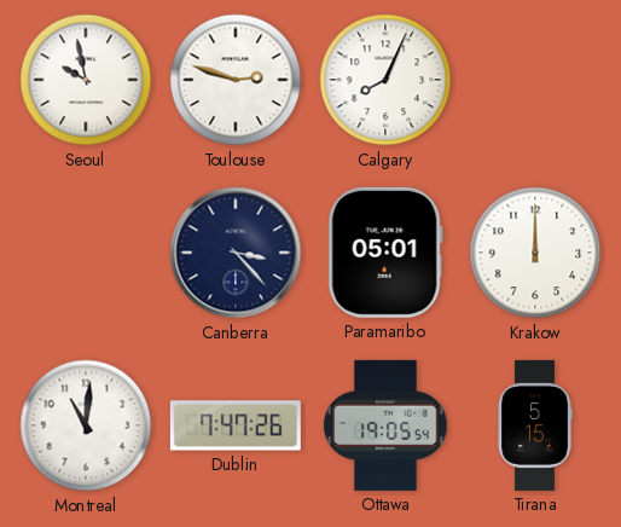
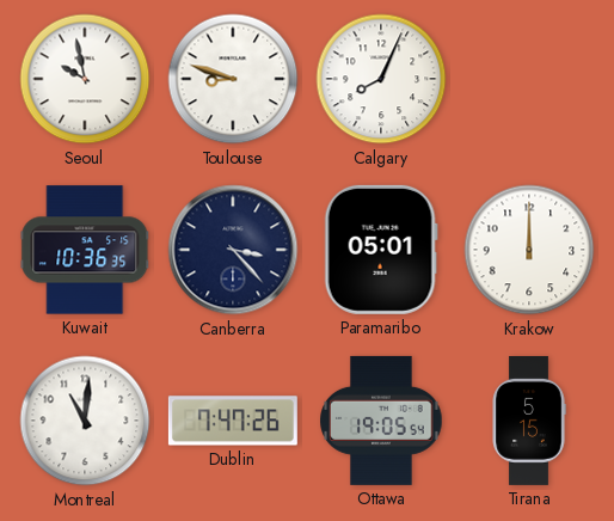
Toulouse: 2:48 -> 8:48
Kuwait: none -> 10:36
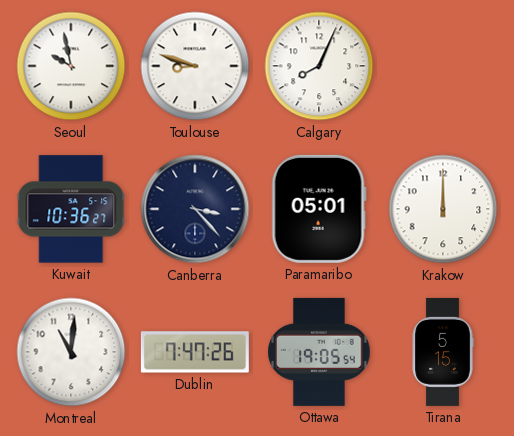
Kuwait: 10:36:35 -> 10:36:27
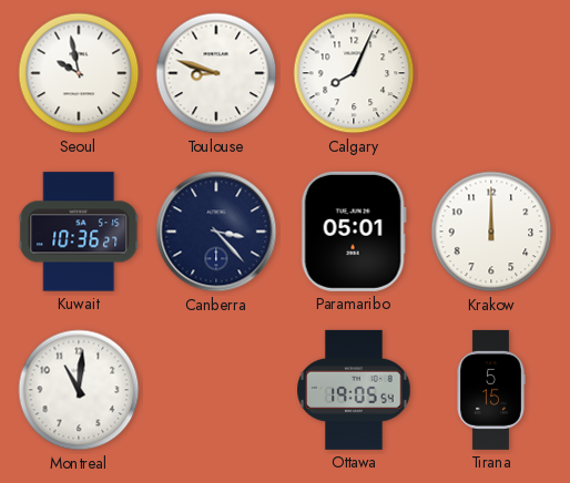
Dublin: 7:47 -> none
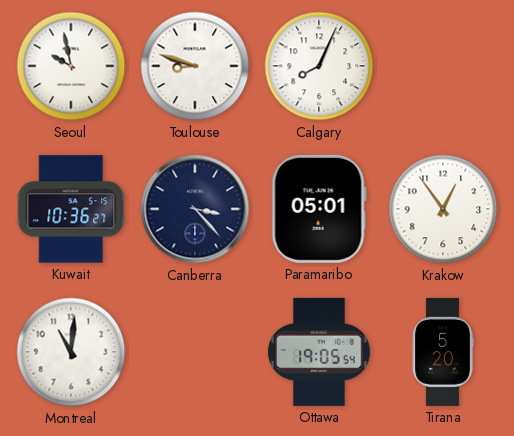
Krakow: 12:00 -> 12:54
Tirana: 5:15 -> 5:20
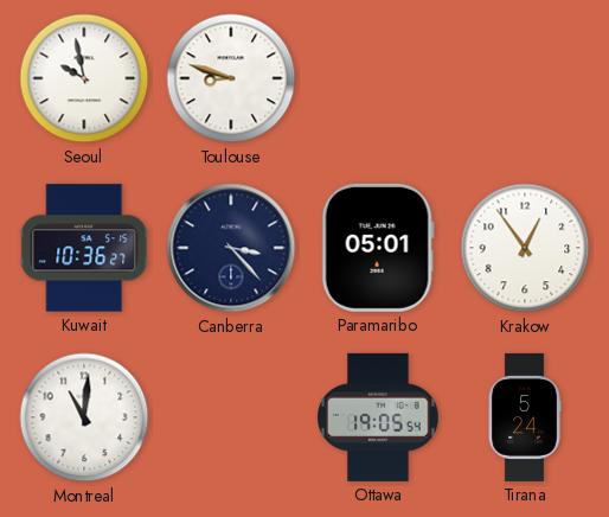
Calgary: 8:04 -> none
Tirana: 5:20 -> 5:24
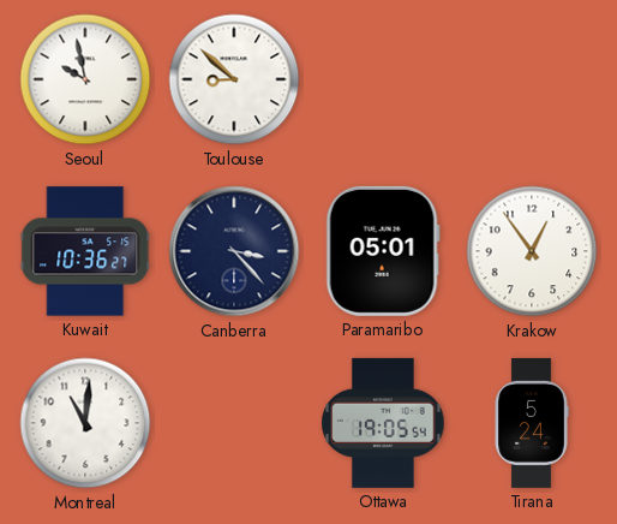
Toulouse: 8:48 -> 8:52
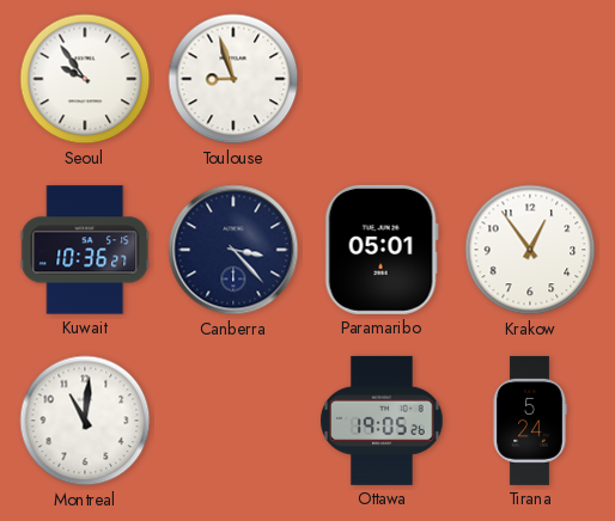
Seoul: 9:58 -> 9:54
Toulouse: 8:52 -> 8:57
Ottawa: 19:05:54 -> 19:05:26
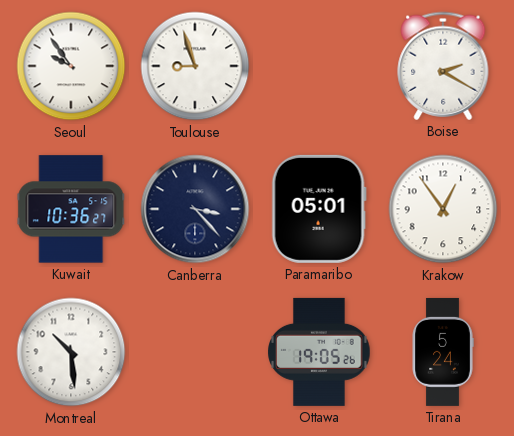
Boise: none -> 2:20
Montreal: 11:01 -> 10:29
